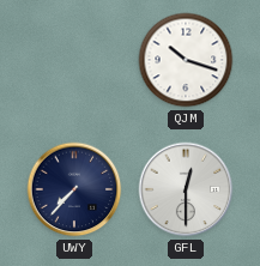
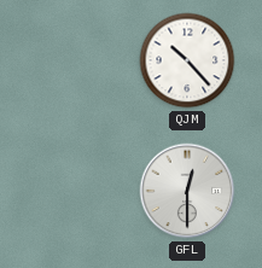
QJM: 10:18 -> 10:23
UWY: 7:37 -> none
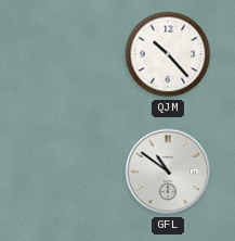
GFL: 12:30 -> 10:51
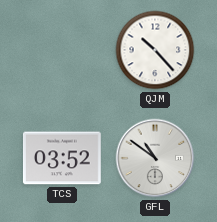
TCS: none -> 03:52
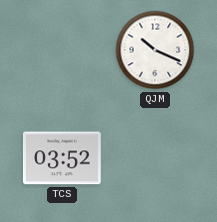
QJM: 10:23 -> 10:19
GFL: 10:51 -> none
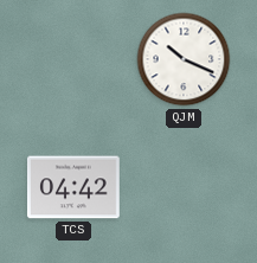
TCS: 03:52 -> 04:42
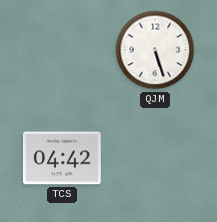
QJM: 10:19 -> 5:27
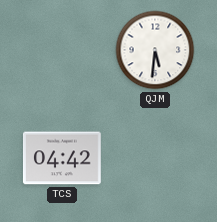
QJM: 5:27 -> 5:31
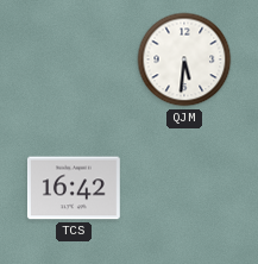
TCS: 04:42 -> 16:42
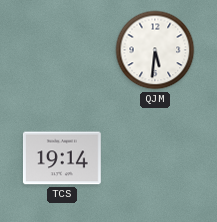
TCS: 16:42 -> 19:14
